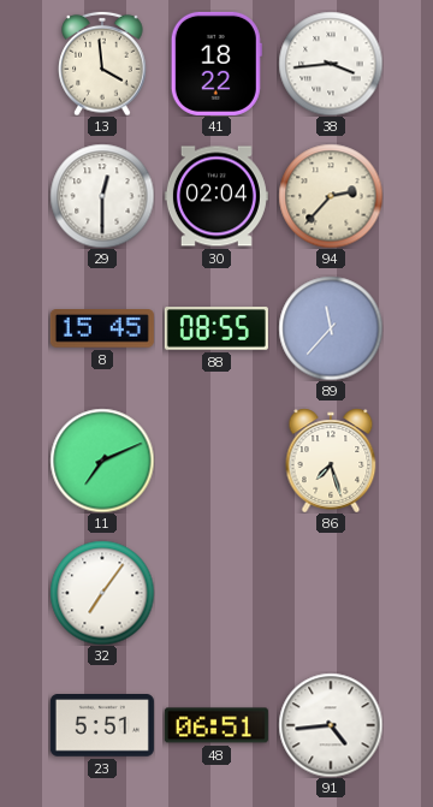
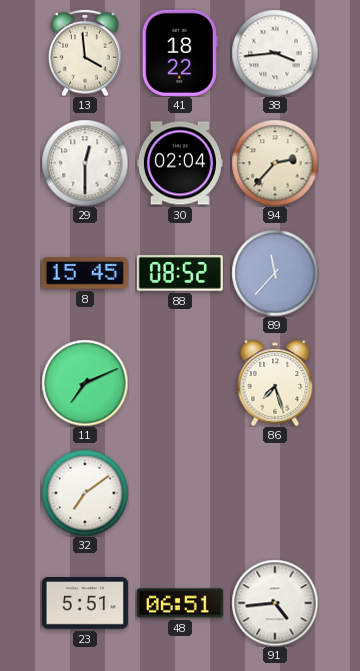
88: 08:55 -> 08:52
32: 7:06 -> 7:09
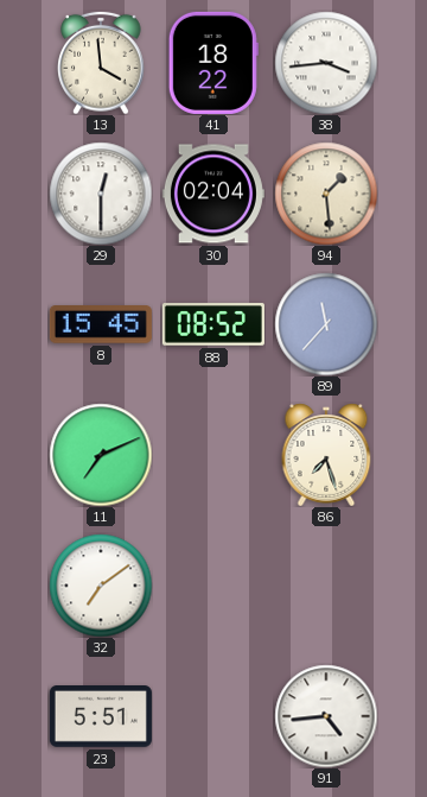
94: 2:37 -> 1:29
48: 06:51 -> none
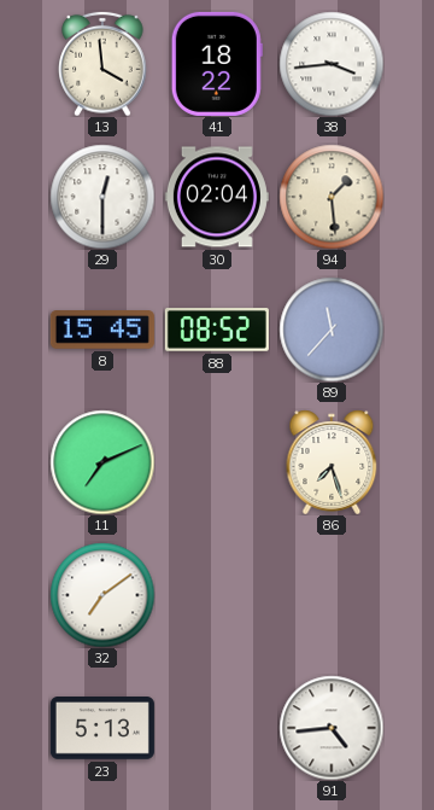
23: 5:51 -> 5:13
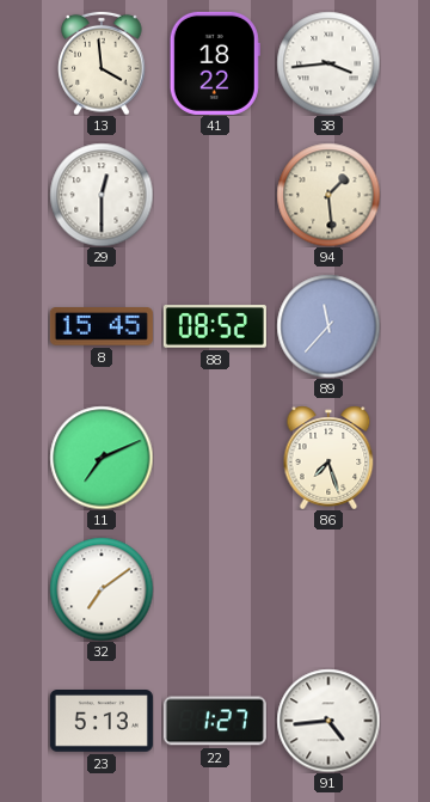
30: 02:04 -> none
22: none -> 1:27
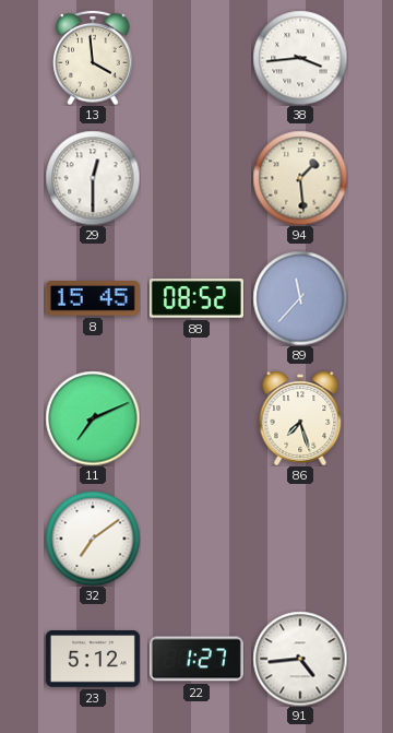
41: 18:22 -> none
23: 5:13 -> 5:12
